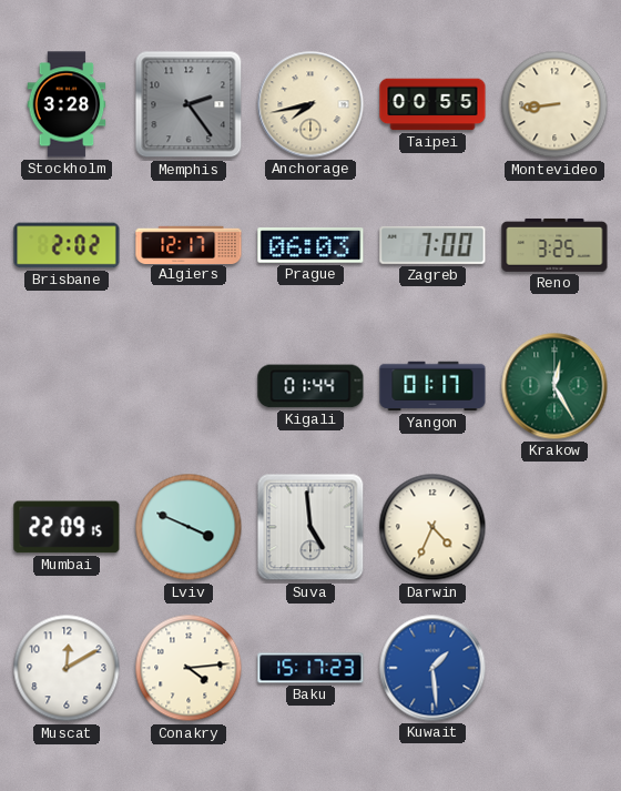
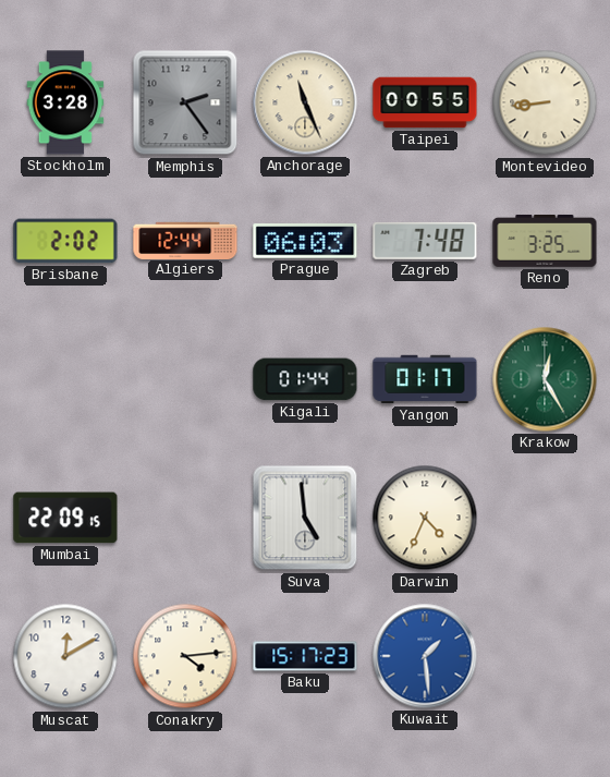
Anchorage: 7:43 -> 11:26
Algiers: 12:17 -> 12:44
Zagreb: 7:00 -> 7:48
Lviv: 3:49 -> none
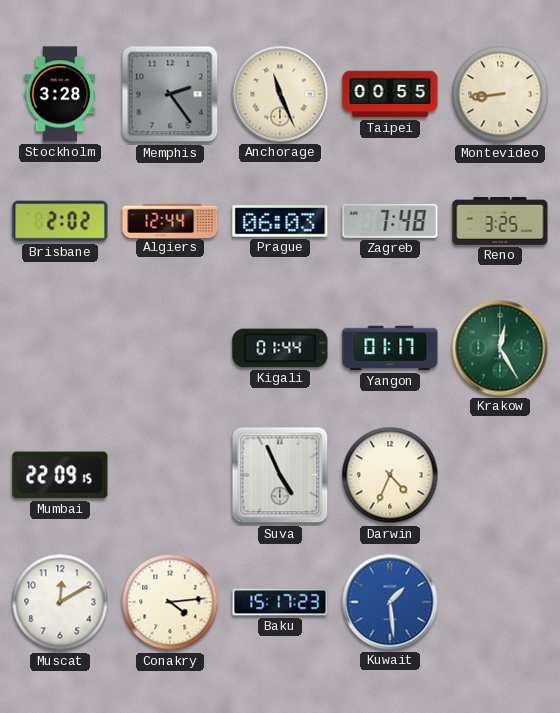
Suva: 4:59 -> 4:56
